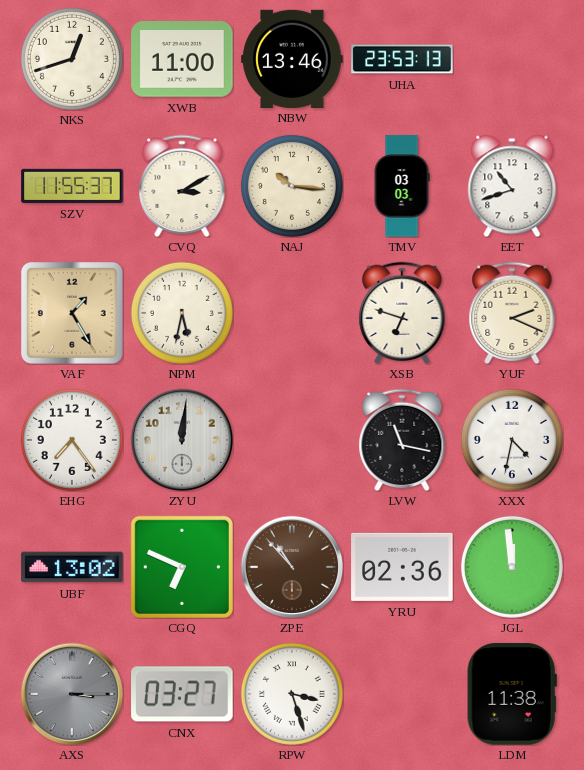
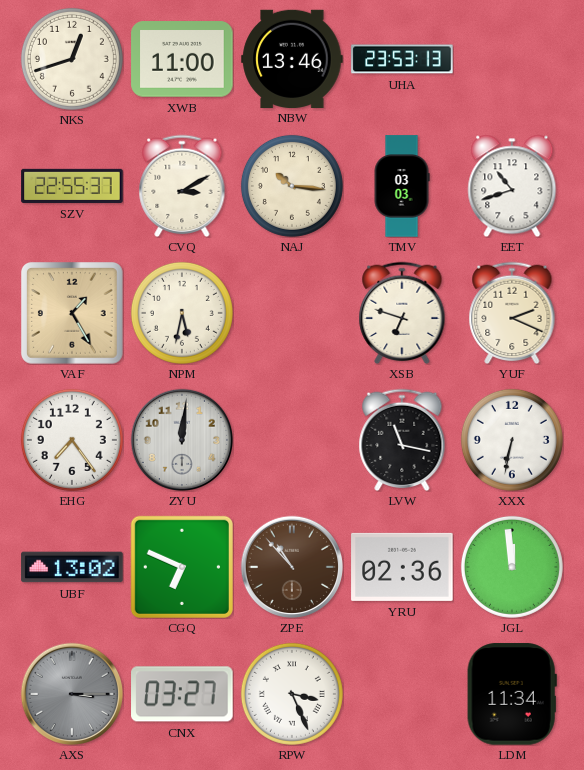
SZV: 11:55 -> 22:55
XXX: 4:32 -> 6:32
RPW: 3:27 -> 3:26
LDM: 11:38 -> 11:34
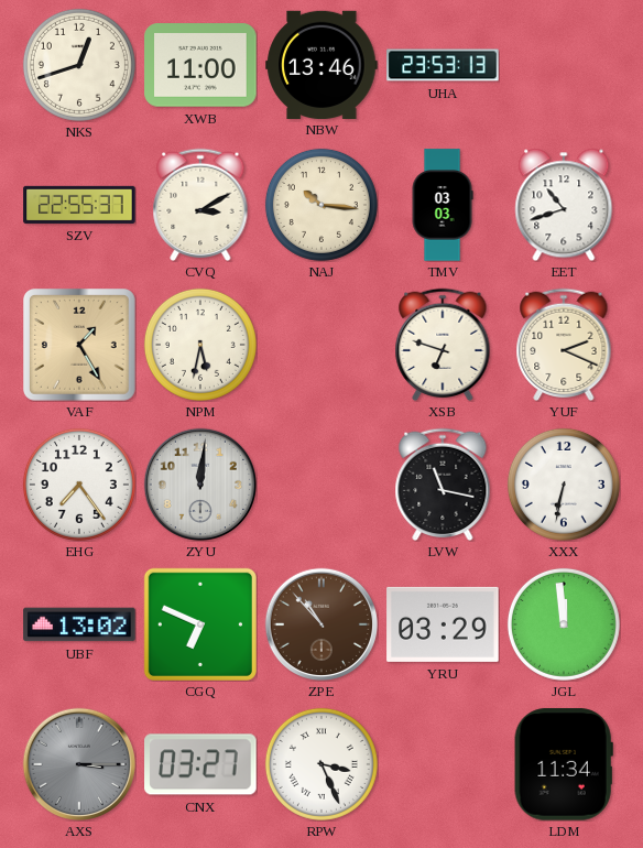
YRU: 02:36 -> 03:29
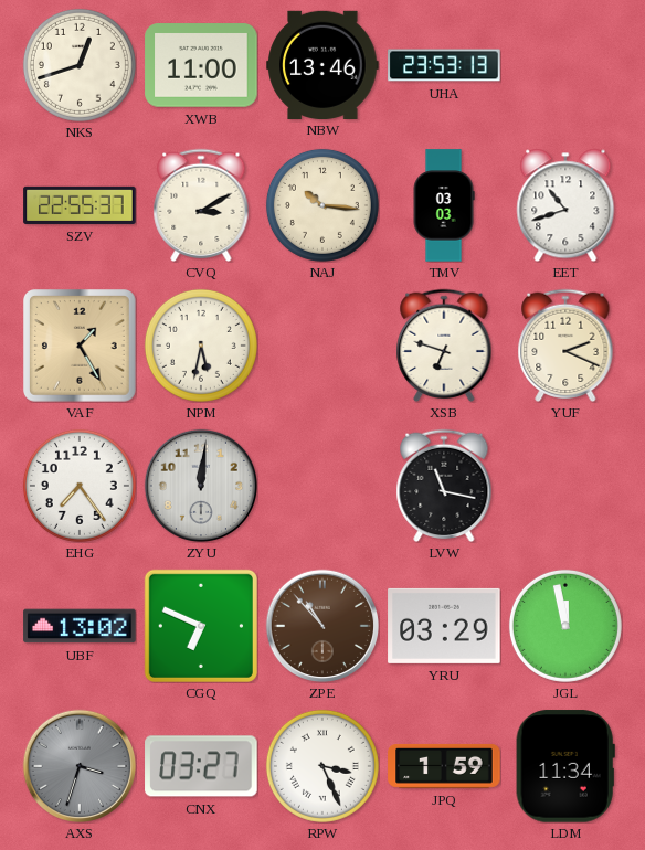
XXX: 6:32 -> none
JGL: 11:59 -> 11:58
AXS: 3:15 -> 3:33
JPQ: none -> 1:59
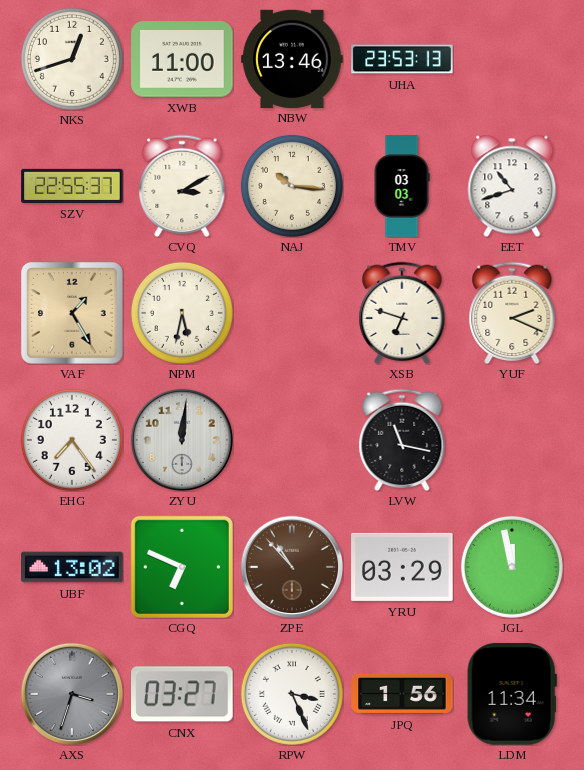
JPQ: 1:59 -> 1:56
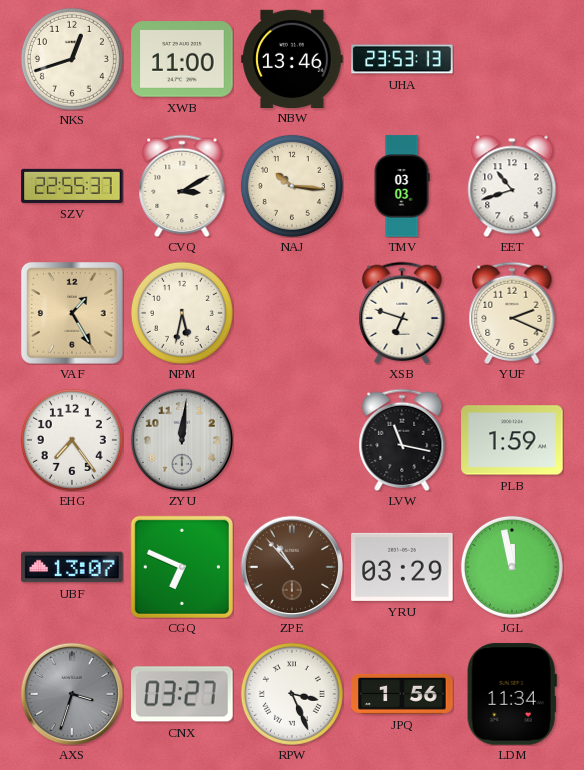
PLB: none -> 1:59
UBF: 13:02 -> 13:07
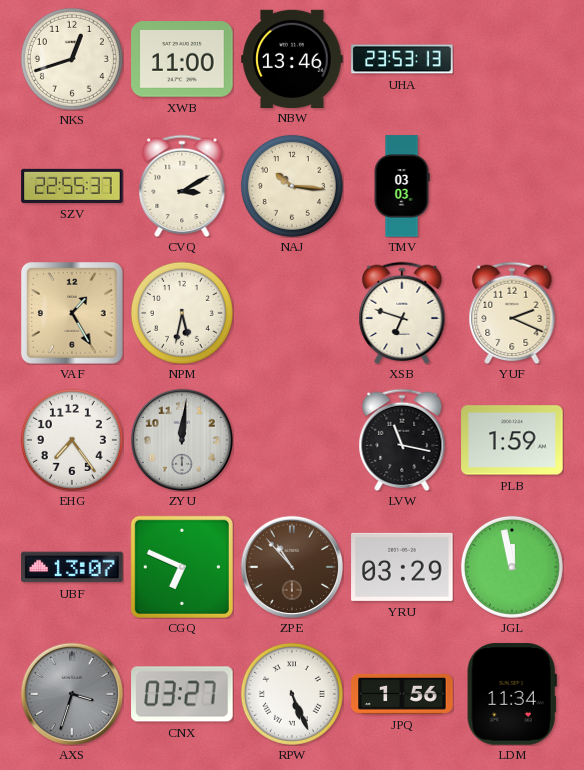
EET: 10:42 -> none
RPW: 3:26 -> 5:26
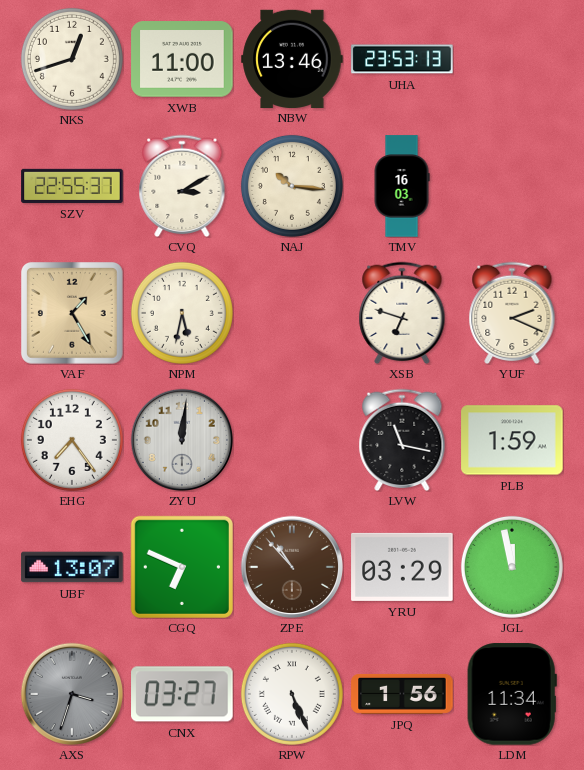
TMV: 03:03 -> 16:03
